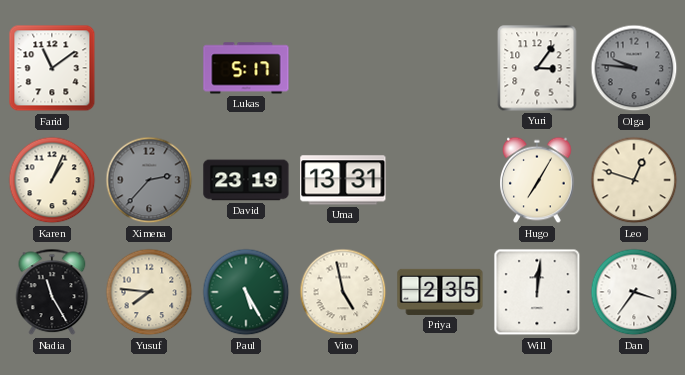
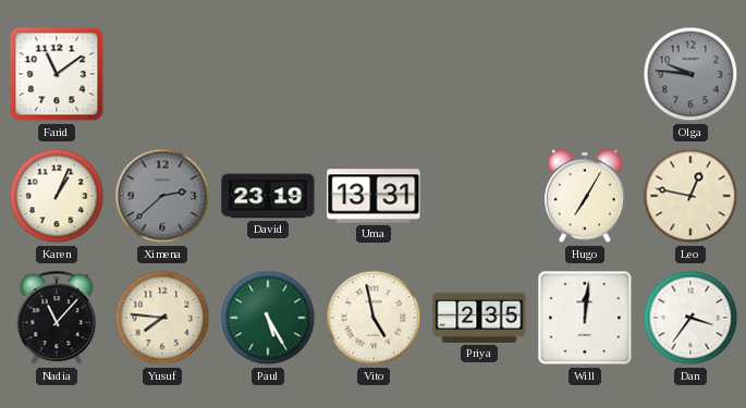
Lukas: 5:17 -> none
Yuri: 3:06 -> none
Ximena: 2:37 -> 2:38
Leo: 12:48 -> 12:47
Nadia: 11:25 -> 11:07
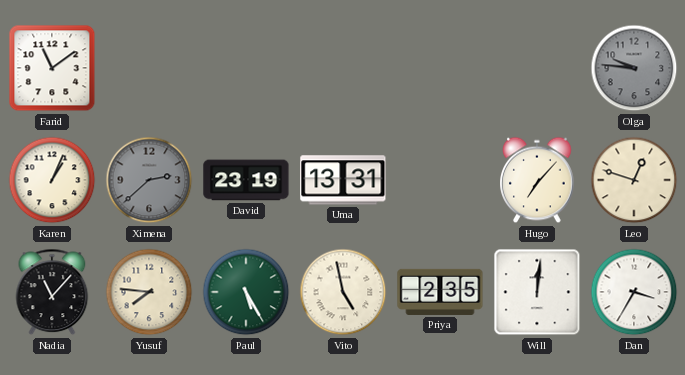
Hugo: 7:05 -> 7:07
Leo: 12:47 -> 12:48
Dan: 3:36 -> 3:35
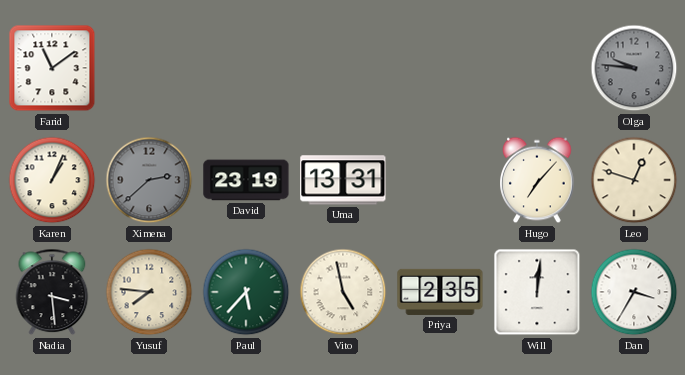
Nadia: 11:07 -> 3:29
Paul: 5:25 -> 5:37
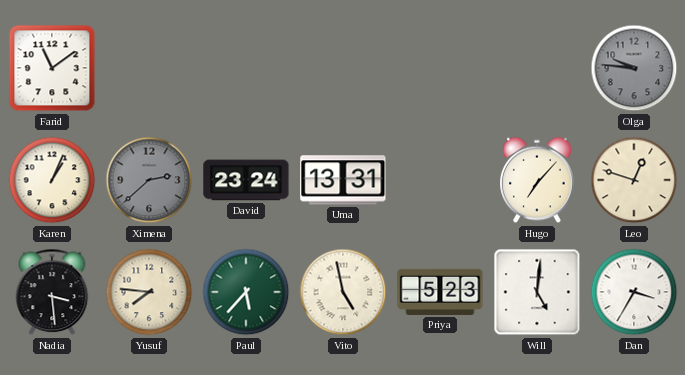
David: 23:19 -> 23:24
Priya: 2:35 -> 5:23
Will: 12:01 -> 5:01
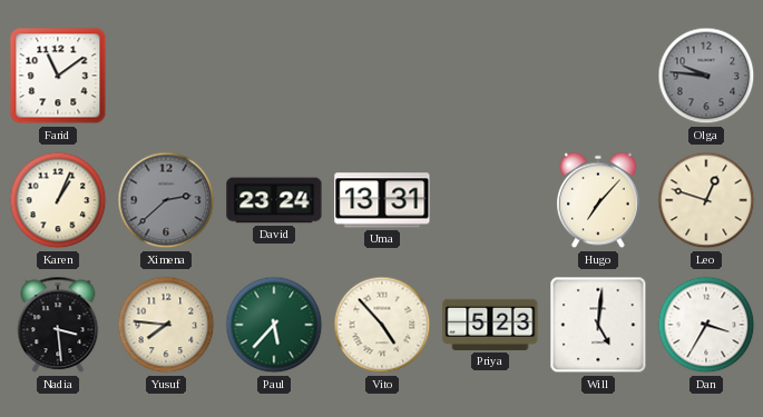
Vito: 4:58 -> 4:53
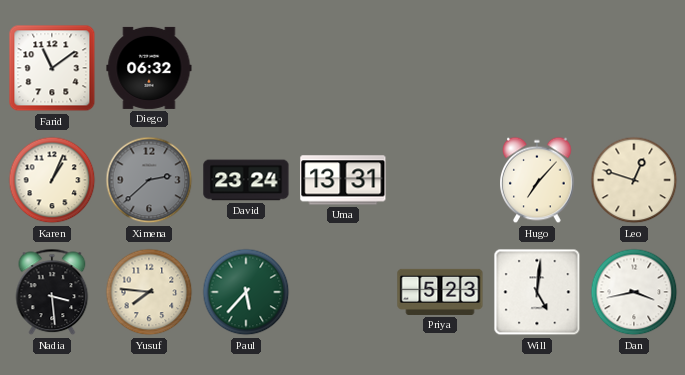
Diego: none -> 06:32
Olga: 9:46 -> none
Vito: 4:53 -> none
Dan: 3:35 -> 3:43
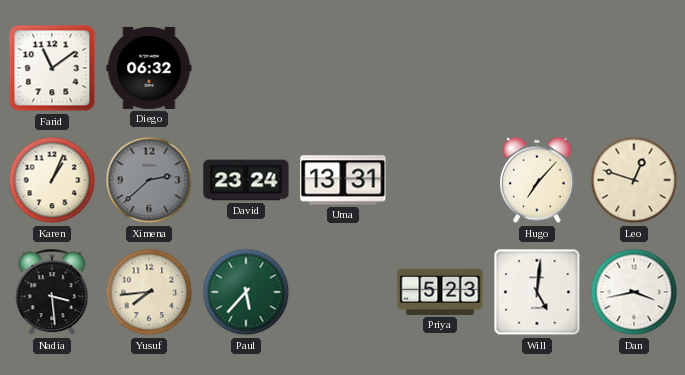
Yusuf: 7:46 -> 7:44
